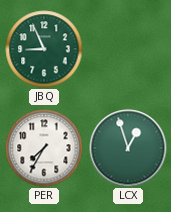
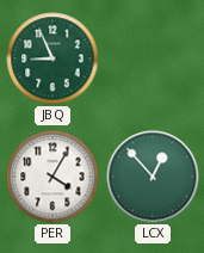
PER: 7:35 -> 4:05
LCX: 12:57 -> 12:53
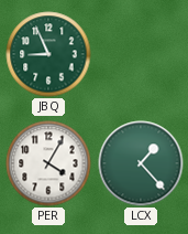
LCX: 12:53 -> 1:23
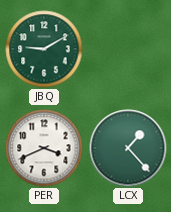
JBQ: 8:56 -> 9:10
PER: 4:05 -> 3:41
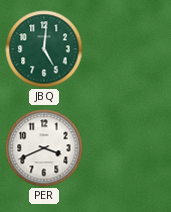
JBQ: 9:10 -> 5:01
LCX: 1:23 -> none
